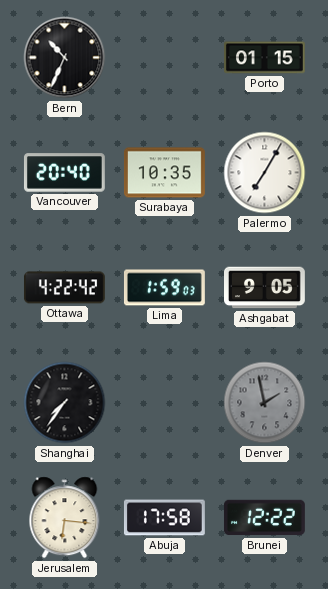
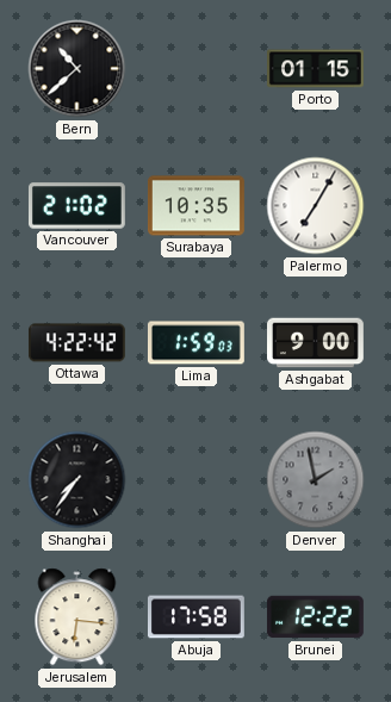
Bern: 10:34 -> 10:38
Vancouver: 20:40 -> 21:02
Ashgabat: 9:05 -> 9:00
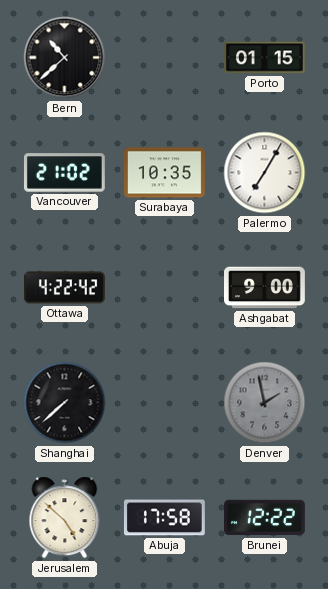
Lima: 1:59 -> none
Shanghai: 7:36 -> 7:38
Jerusalem: 6:16 -> 4:52
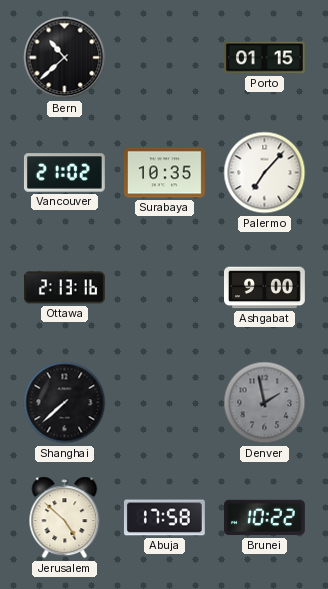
Palermo: 7:05 -> 7:07
Ottawa: 4:22 -> 2:13
Brunei: 12:22 -> 10:22
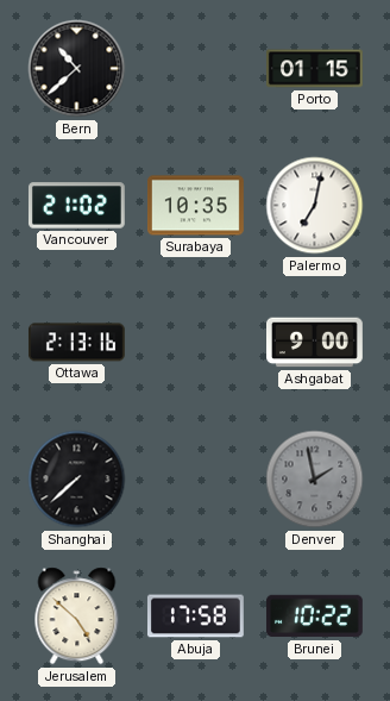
Palermo: 7:07 -> 7:02
